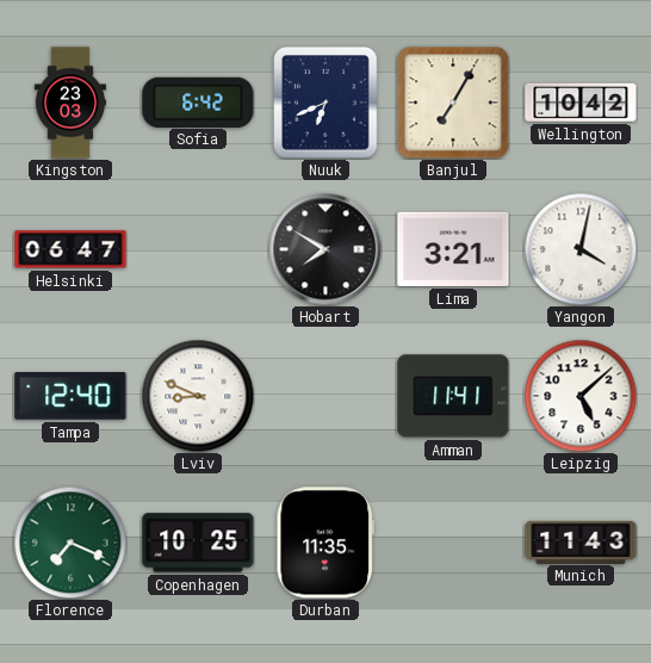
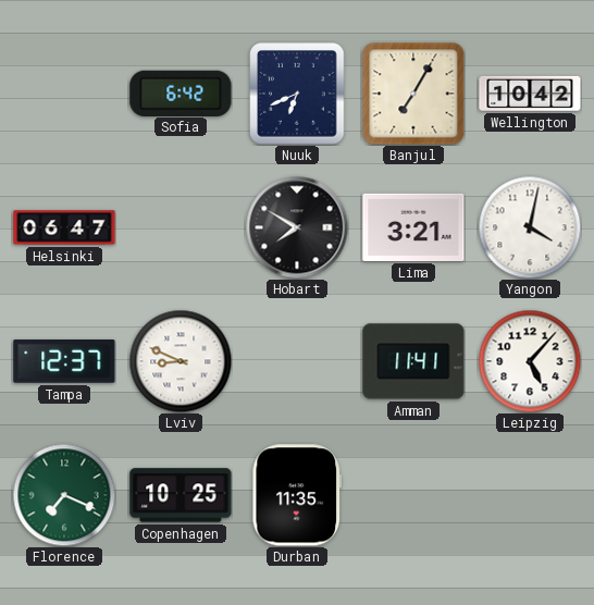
Kingston: 23:03 -> none
Tampa: 12:40 -> 12:37
Leipzig: 5:08 -> 5:07
Munich: 11:43 -> none
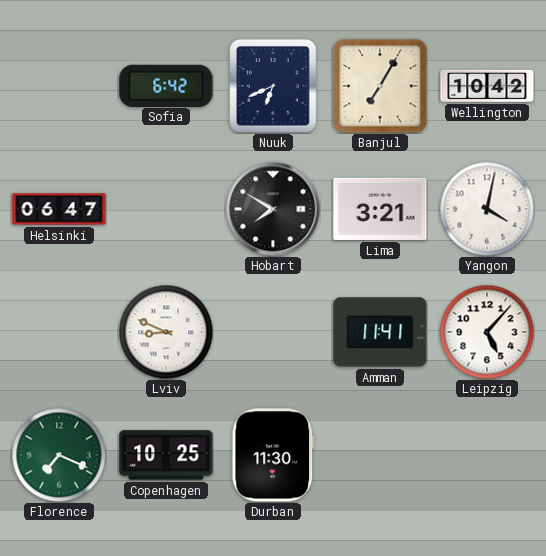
Tampa: 12:37 -> none
Durban: 11:35 -> 11:30
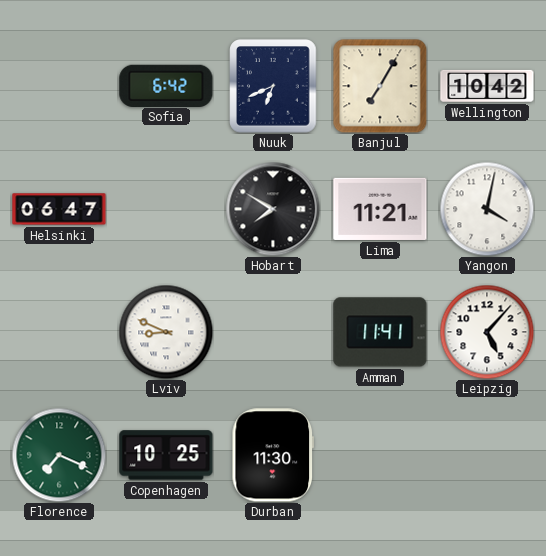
Lima: 3:21 -> 11:21
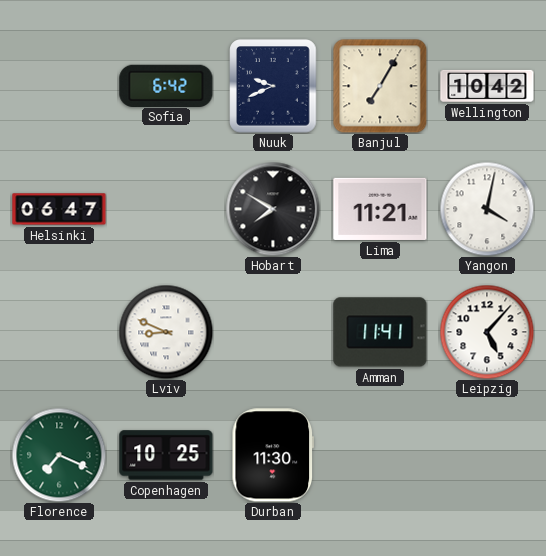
Nuuk: 6:41 -> 9:41
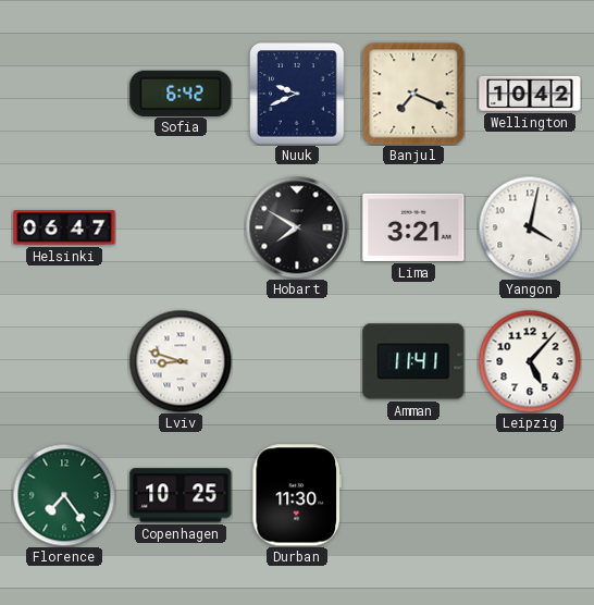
Banjul: 7:05 -> 7:19
Lima: 11:21 -> 3:21
Lviv: 8:49 -> 8:48
Florence: 7:19 -> 7:24
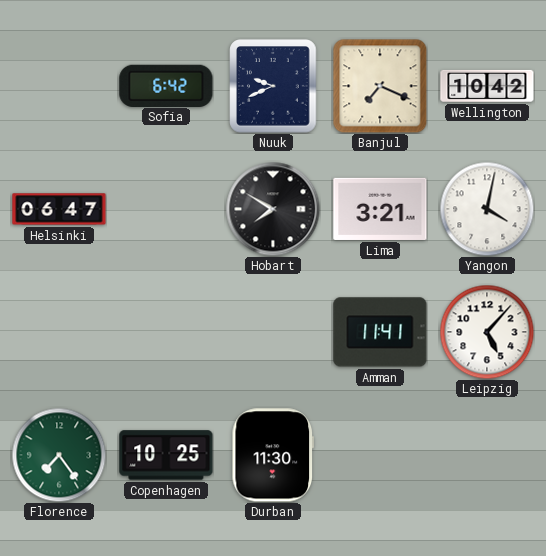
Lviv: 8:48 -> none
